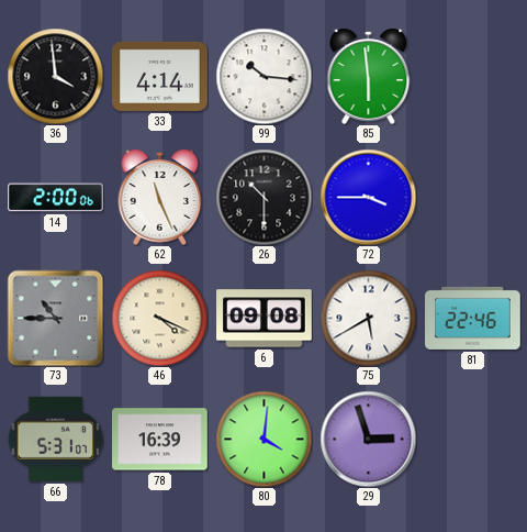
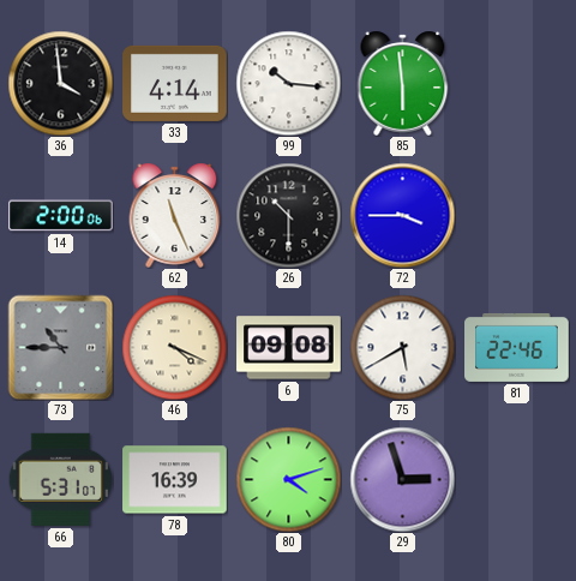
80: 4:01 -> 4:12
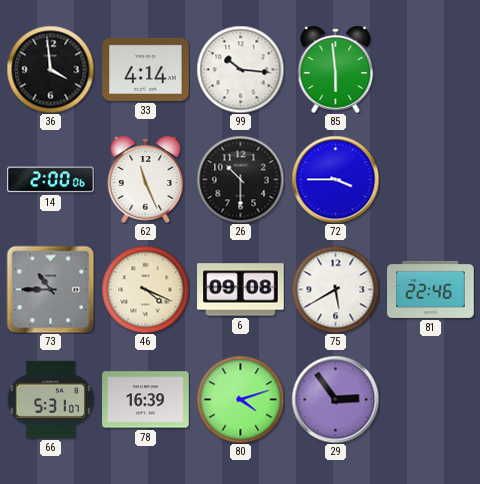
29: 2:57 -> 2:54
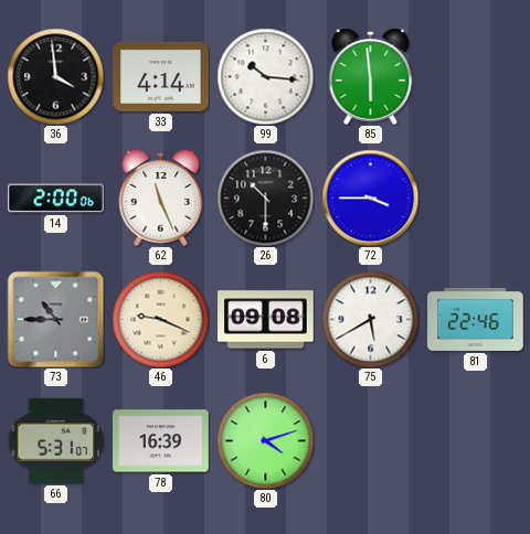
46: 4:19 -> 9:19
29: 2:54 -> none
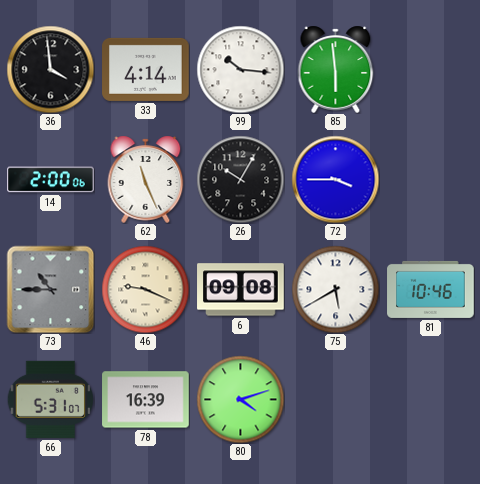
26: 10:30 -> 10:05
81: 22:46 -> 10:46
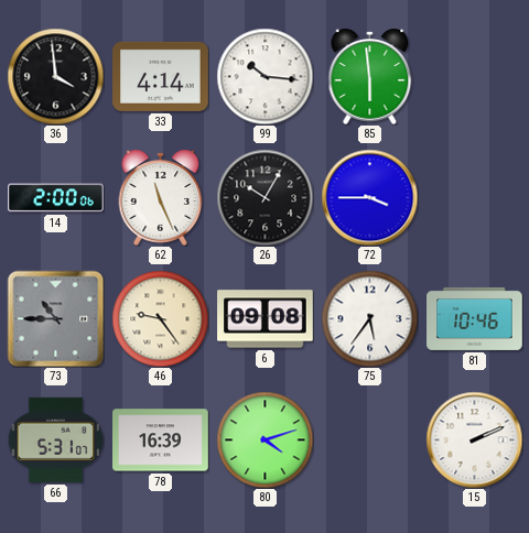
46: 9:19 -> 9:24
75: 5:40 -> 5:36
15: none -> 2:11
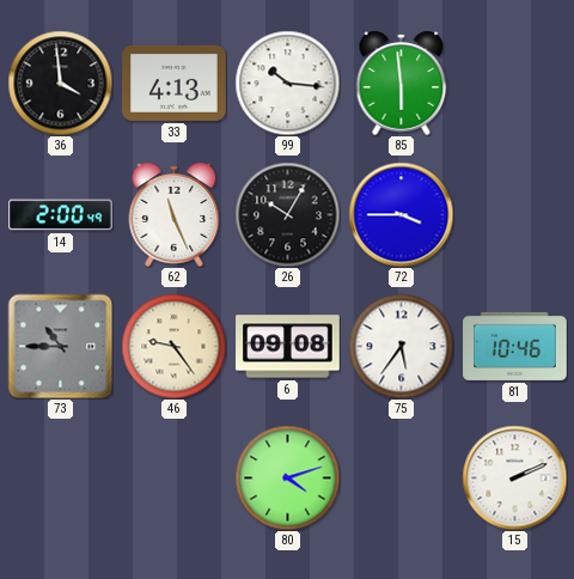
33: 4:14 -> 4:13
14: 2:00:06 -> 2:00:49
66: 5:31 -> none
78: 16:39 -> none
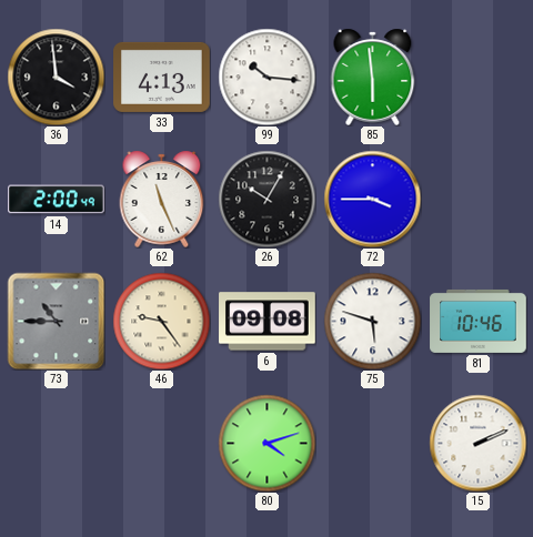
75: 5:36 -> 5:48
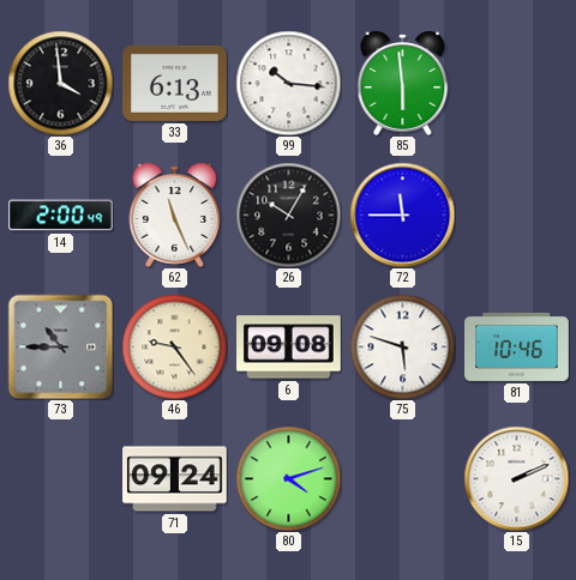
33: 4:13 -> 6:13
72: 3:45 -> 11:45
71: none -> 09:24
